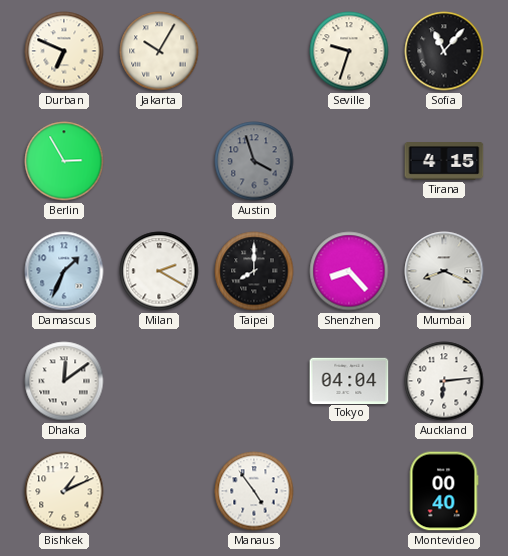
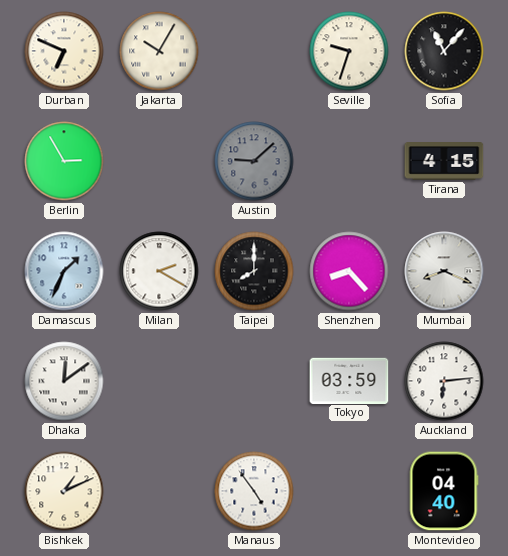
Austin: 3:57 -> 9:08
Tokyo: 04:04 -> 03:59
Montevideo: 00:40 -> 04:40
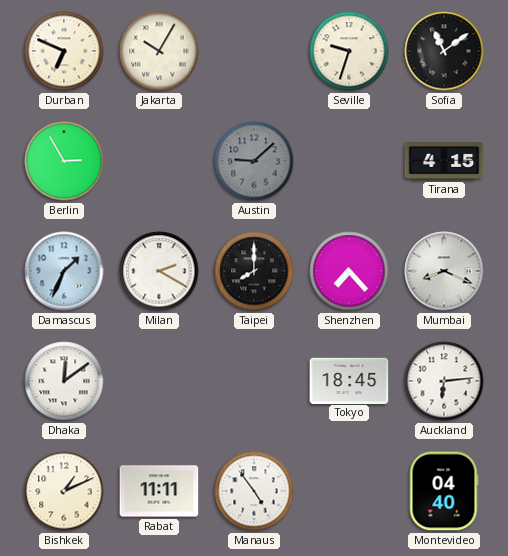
Sofia: 11:07 -> 11:09
Shenzhen: 8:23 -> 7:23
Tokyo: 03:59 -> 18:45
Rabat: none -> 11:11
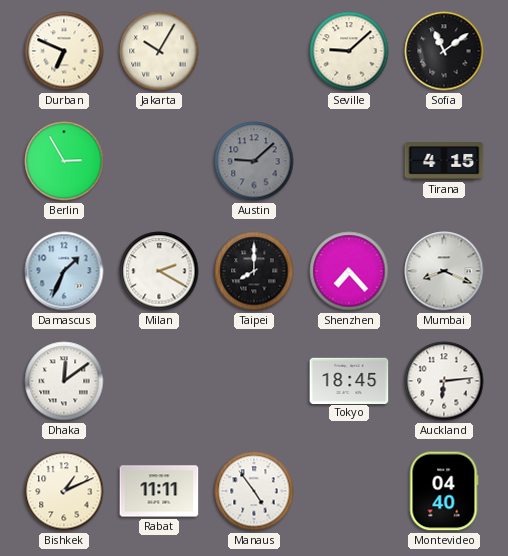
Seville: 9:33 -> 9:08
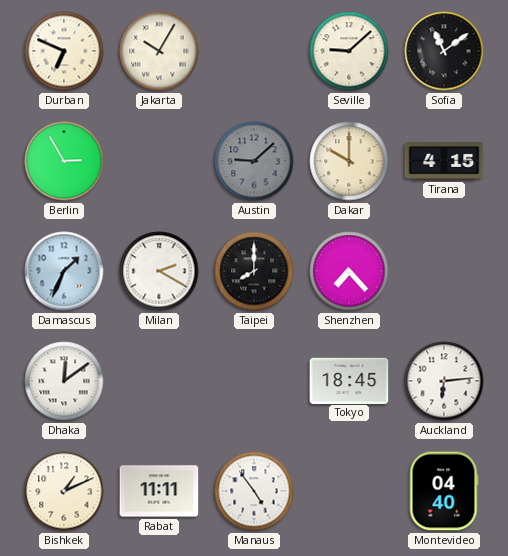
Dakar: none -> 10:00
Mumbai: 8:19 -> none
